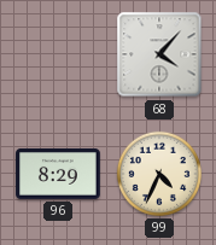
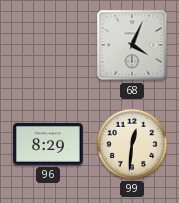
68: 4:07 -> 4:04
99: 4:34 -> 12:31
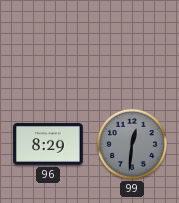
68: 4:04 -> none
99 dial: cream -> grey
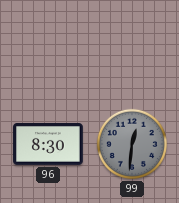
96: 8:29 -> 8:30
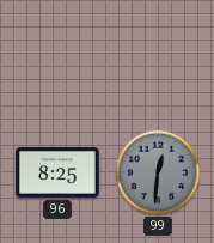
96: 8:30 -> 8:25
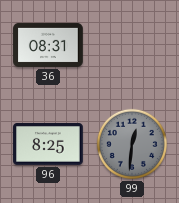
36: none -> 08:31
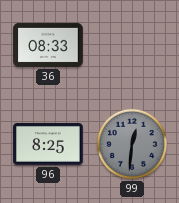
36: 08:31 -> 08:33
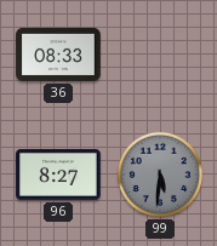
96: 8:25 -> 8:27
99: 12:31 -> 5:31
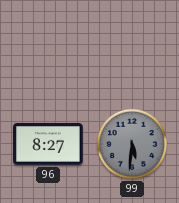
36: 08:33 -> none
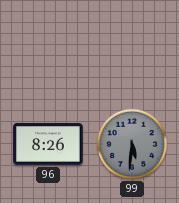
96: 8:27 -> 8:26
